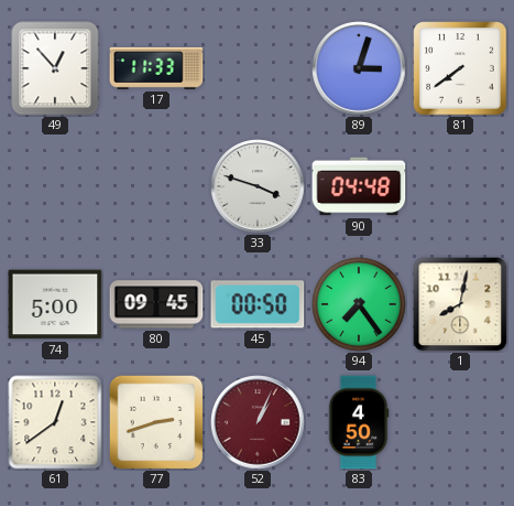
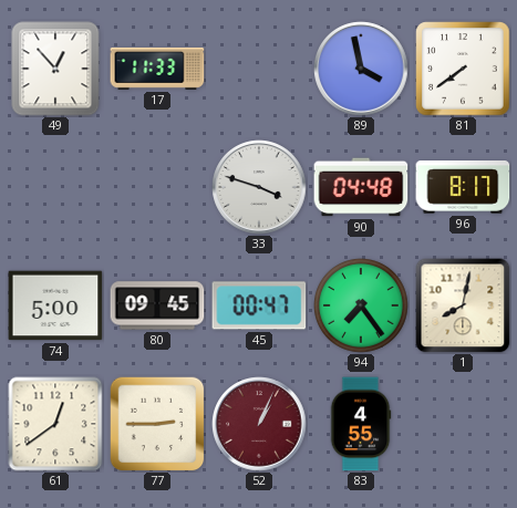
89: 3:03 -> 3:58
96: none -> 8:17
45: 00:50 -> 00:47
77: 2:42 -> 2:45
83: 4:50 -> 4:55
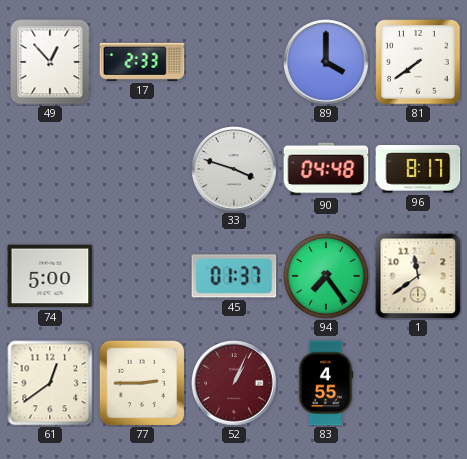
17: 11:33 -> 2:33
89: 3:58 -> 4:00
80: 09:45 -> none
45: 00:47 -> 01:37
1: 8:02 -> 11:39
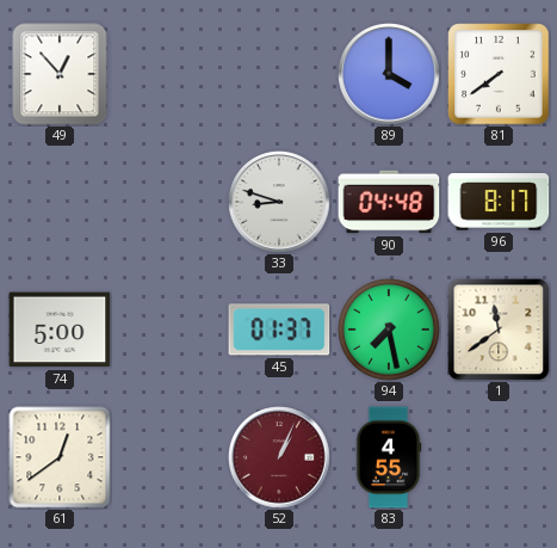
17: 2:33 -> none
33: 3:48 -> 8:48
94: 7:24 -> 7:28
77: 2:45 -> none
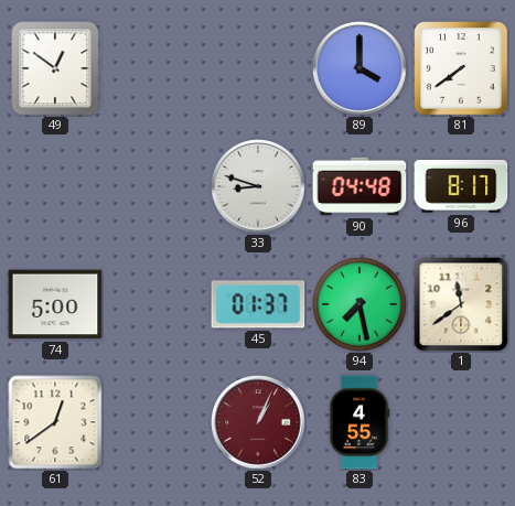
49: 12:53 -> 12:51
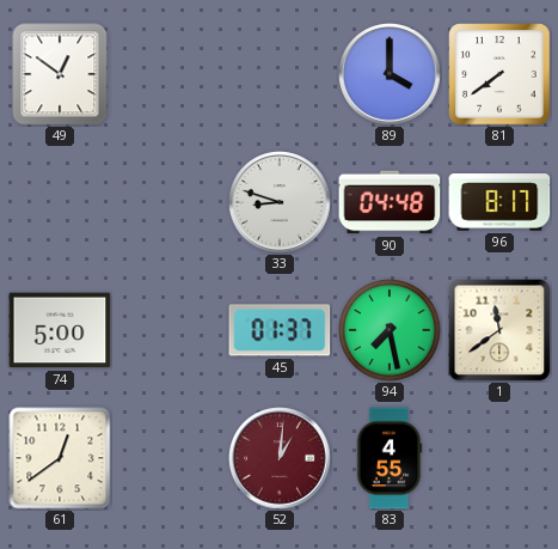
52: 1:04 -> 1:01
